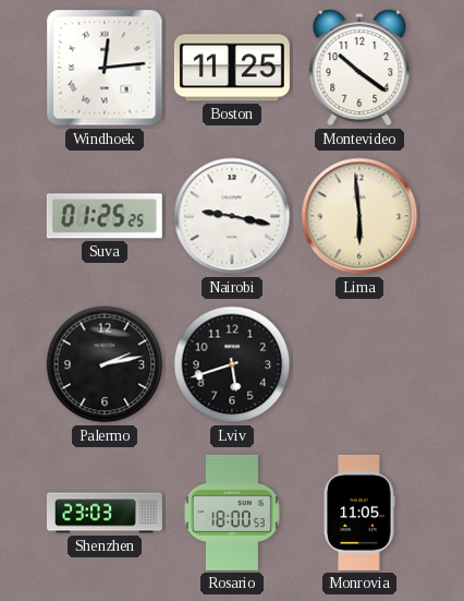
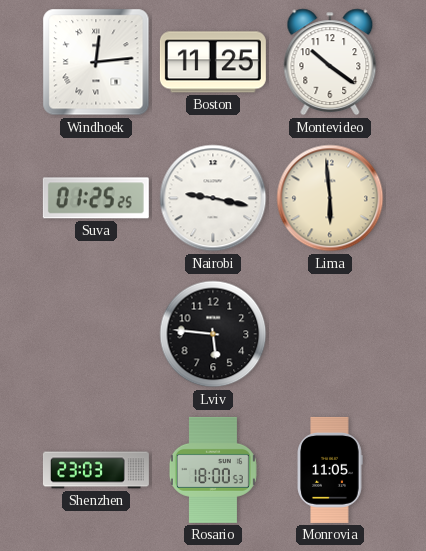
Palermo: 2:13 -> none
Lviv: 5:42 -> 5:46
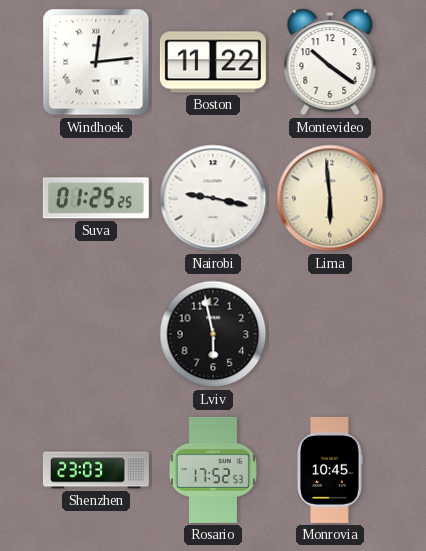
Boston: 11:25 -> 11:22
Lviv: 5:46 -> 5:58
Rosario: 18:00 -> 17:52
Monrovia: 11:05 -> 10:45
